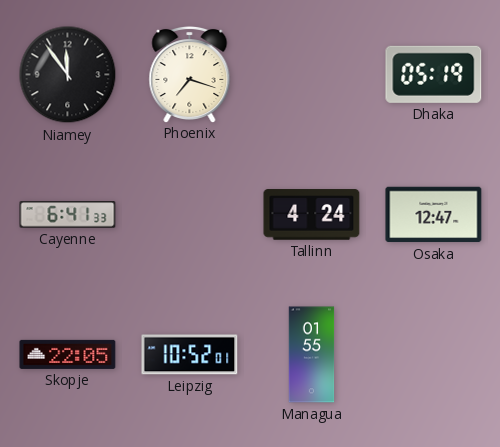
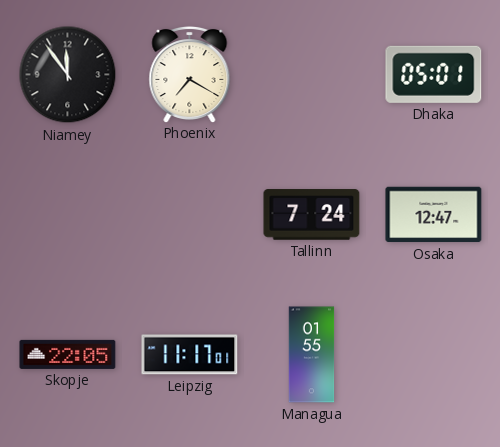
Phoenix: 7:18 -> 7:20
Dhaka: 05:19 -> 05:01
Cayenne: 6:41 -> none
Tallinn: 4:24 -> 7:24
Leipzig: 10:52 -> 11:17
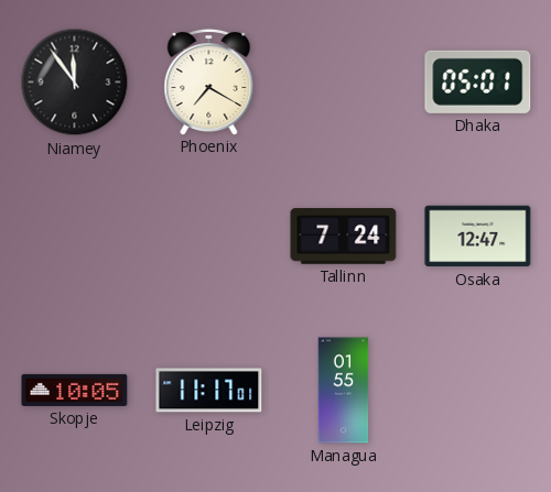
Skopje: 22:05 -> 10:05
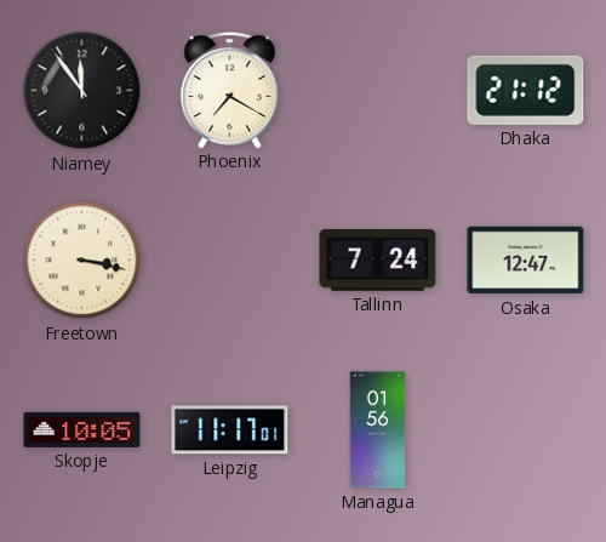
Dhaka: 05:01 -> 21:12
Freetown: none -> 3:17
Managua: 01:55 -> 01:56
